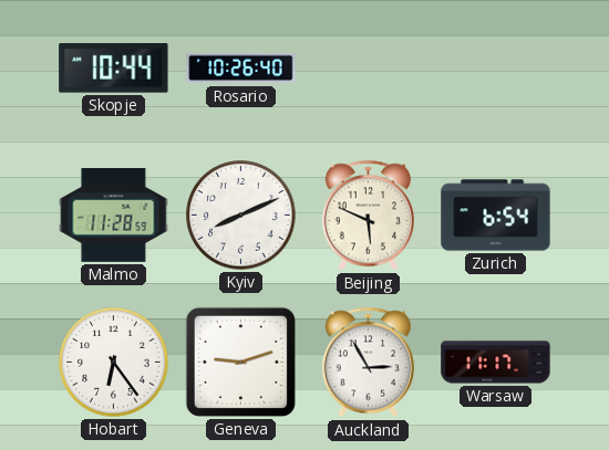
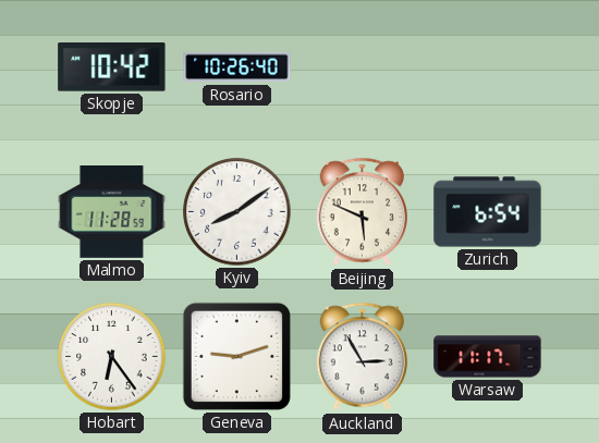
Skopje: 10:44 -> 10:42
Kyiv: 8:11 -> 8:09
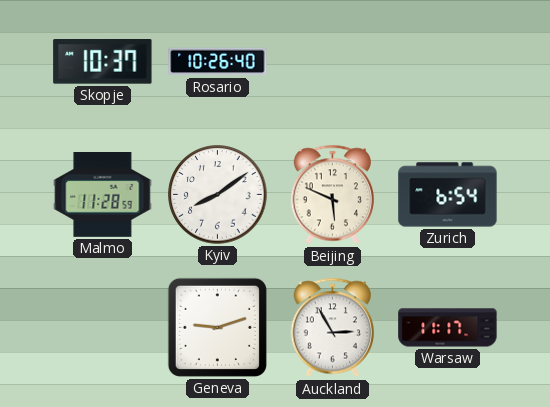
Skopje: 10:42 -> 10:37
Hobart: 6:24 -> none
